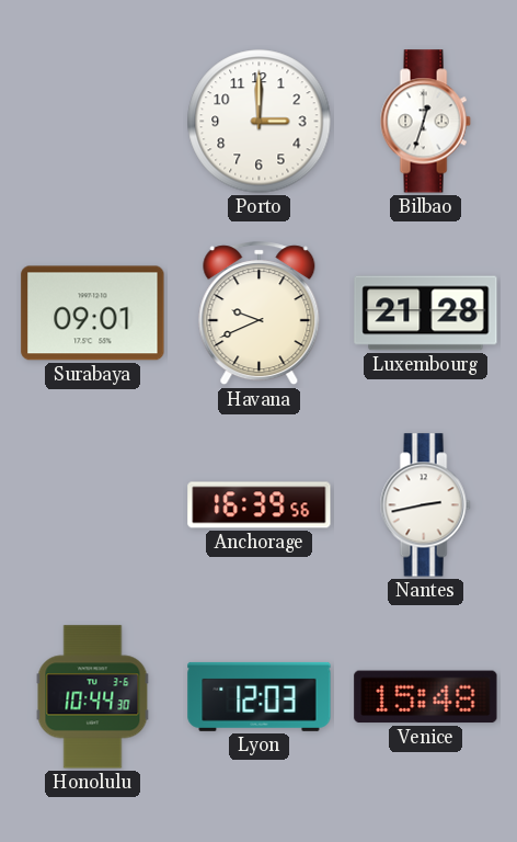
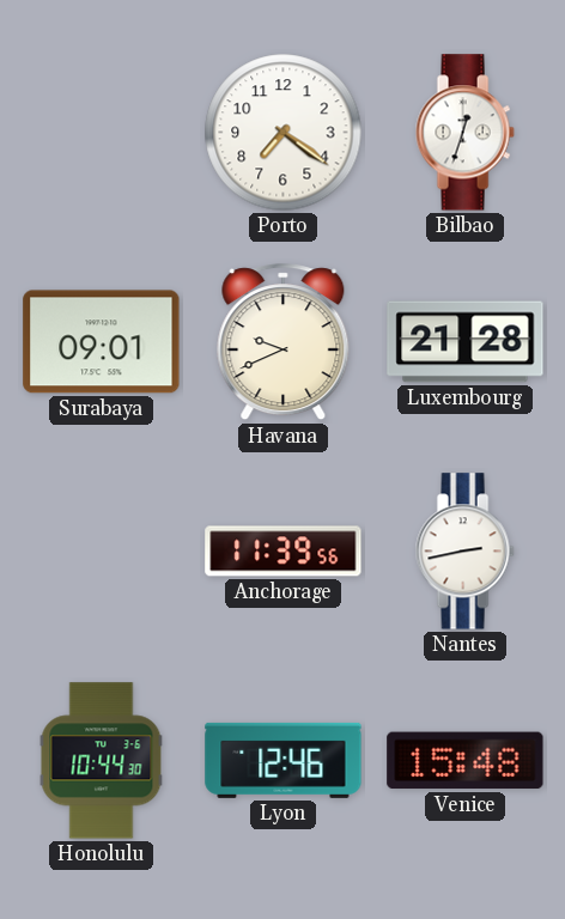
Porto: 3:00 -> 7:21
Anchorage: 16:39 -> 11:39
Lyon: 12:03 -> 12:46
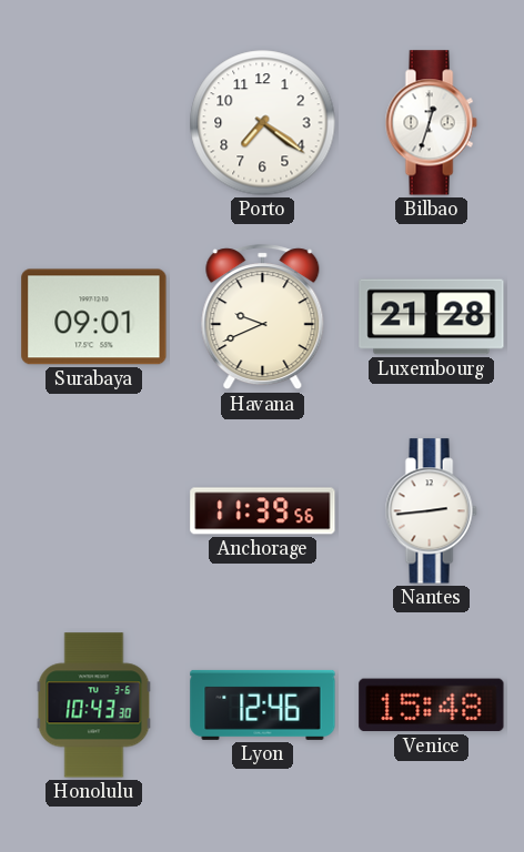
Nantes: 2:43 -> 2:44
Honolulu: 10:44 -> 10:43
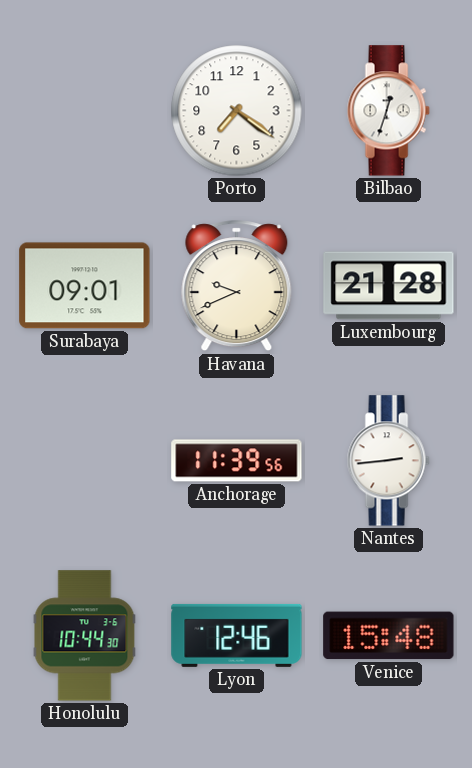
Honolulu: 10:43 -> 10:44
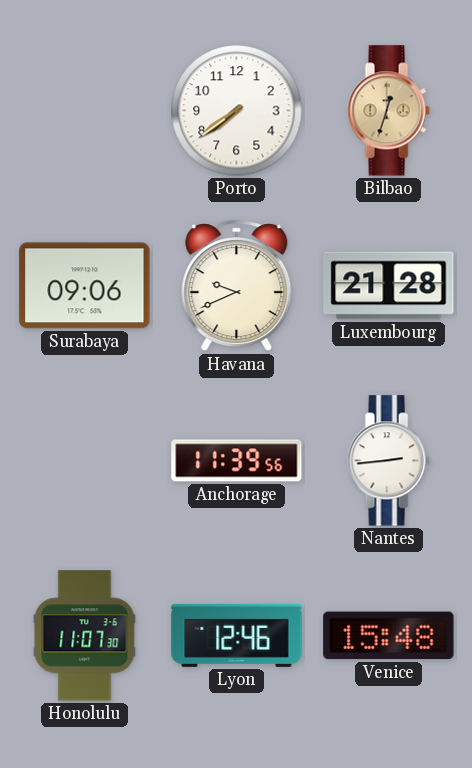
Porto: 7:21 -> 7:39
Bilbao dial: white -> champagne
Surabaya: 09:01 -> 09:06
Honolulu: 10:44 -> 11:07
